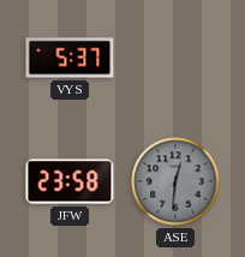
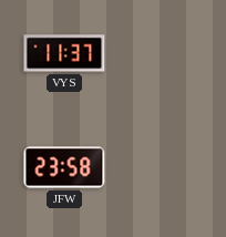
VYS: 5:37 -> 11:37
ASE: 12:31 -> none
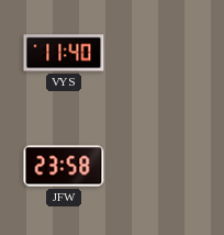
VYS: 11:37 -> 11:40
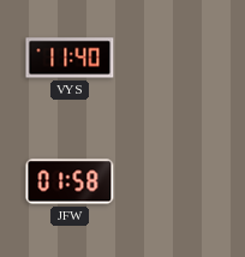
JFW: 23:58 -> 01:58
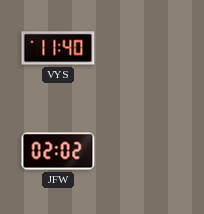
JFW: 01:58 -> 02:02
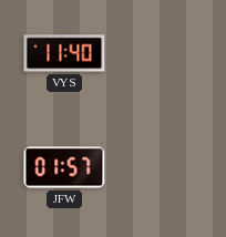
JFW: 02:02 -> 01:57
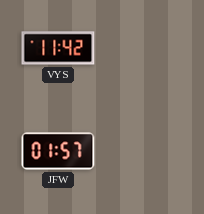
VYS: 11:40 -> 11:42
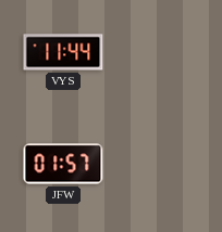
VYS: 11:42 -> 11:44
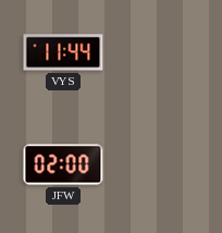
JFW: 01:57 -> 02:00
